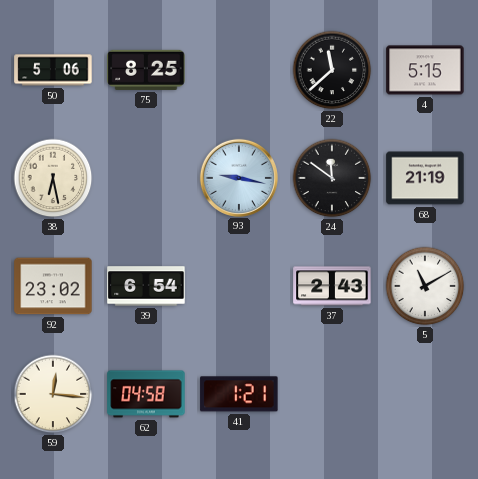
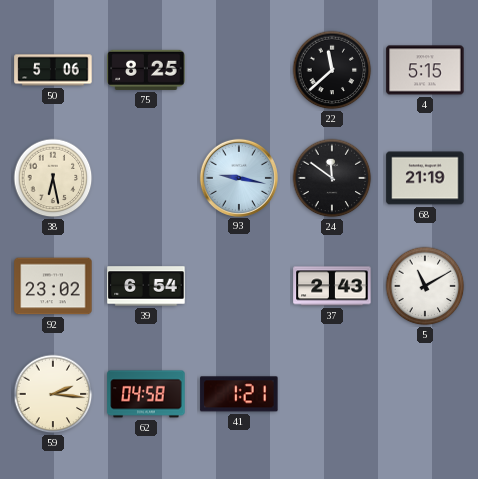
59: 12:16 -> 2:16
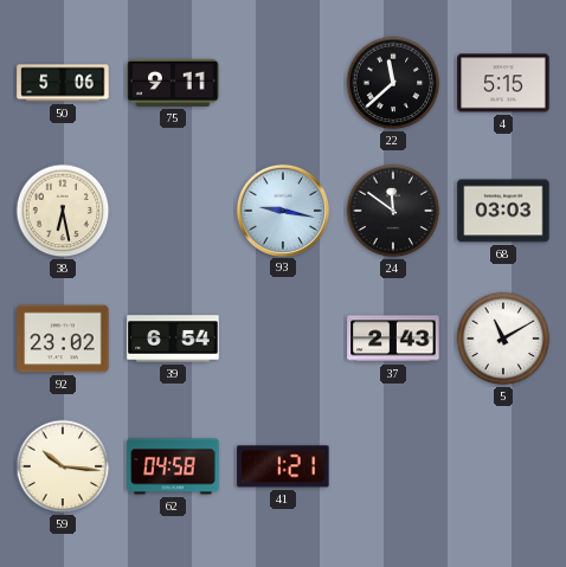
75: 8:25 -> 9:11
68: 21:19 -> 03:03
59: 2:16 -> 10:16
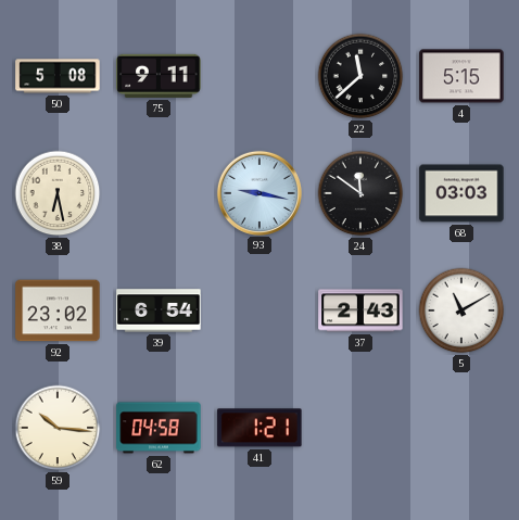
50: 5:06 -> 5:08
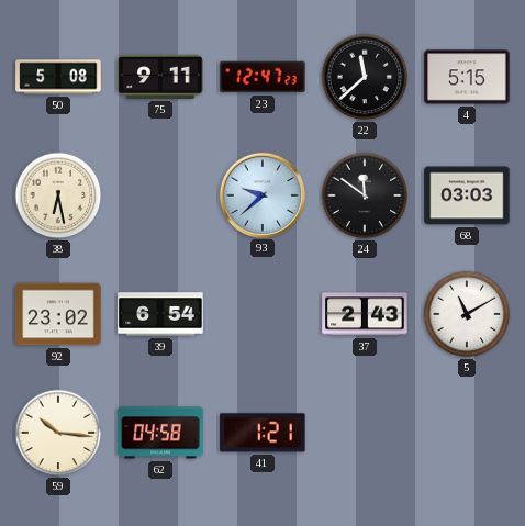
23: none -> 12:47
93: 9:17 -> 9:38
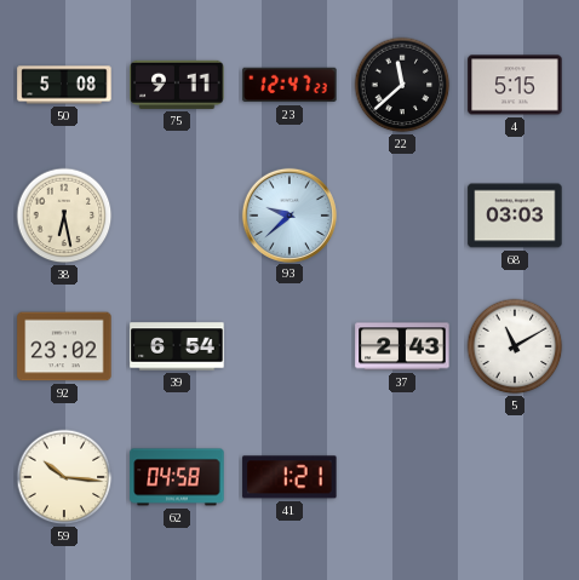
24: 11:51 -> none
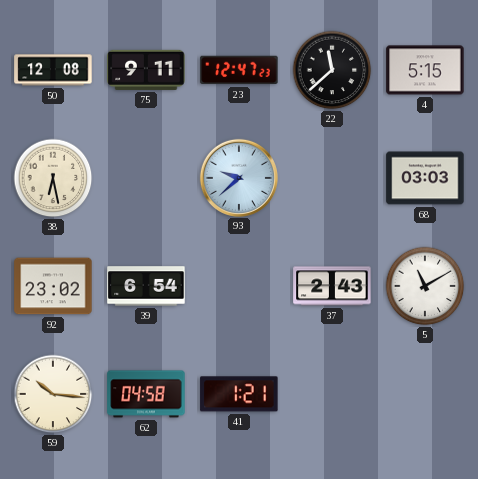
50: 5:08 -> 12:08
